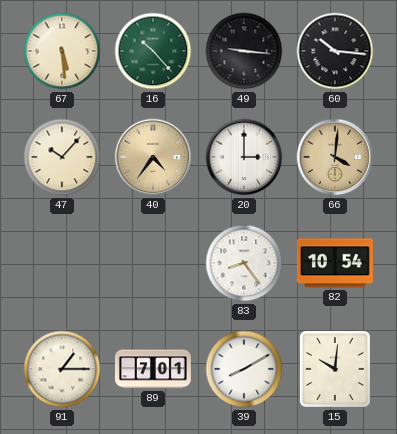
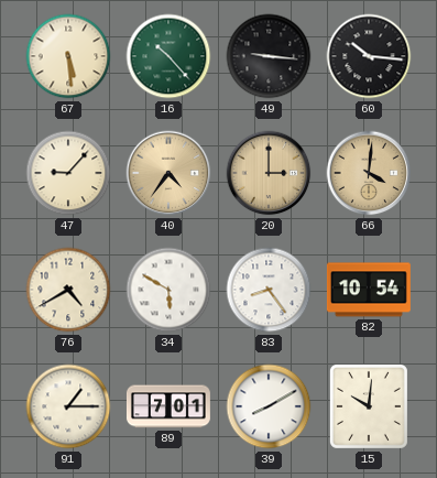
47: 10:07 -> 9:07
20 dial: white -> champagne
76: none -> 4:40
34: none -> 5:50
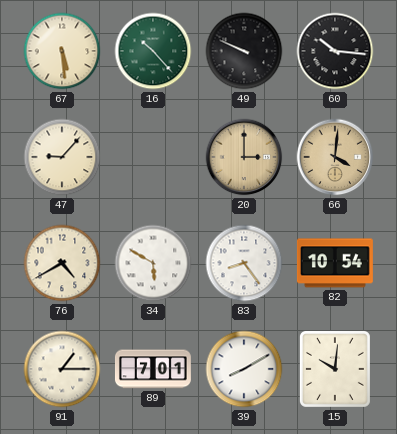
49: 9:16 -> 9:49
40: 4:36 -> none
